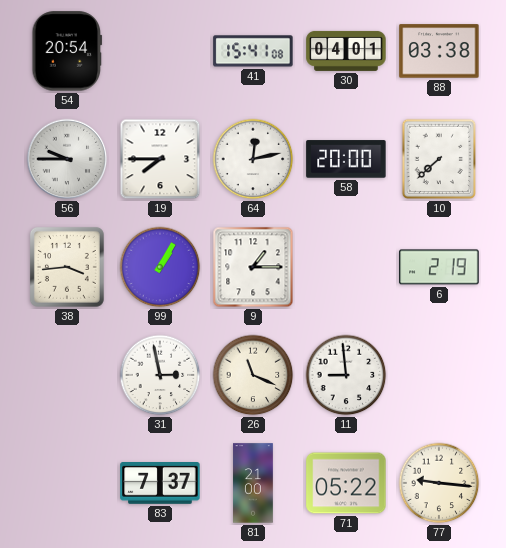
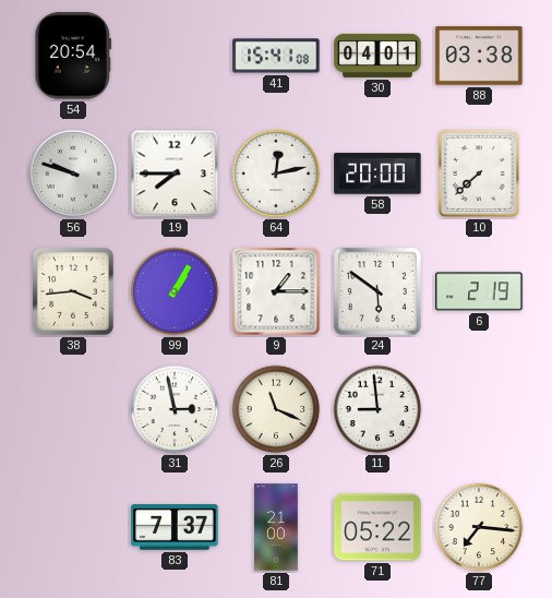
56: 9:45 -> 9:48
24: none -> 5:51
77: 9:16 -> 7:16
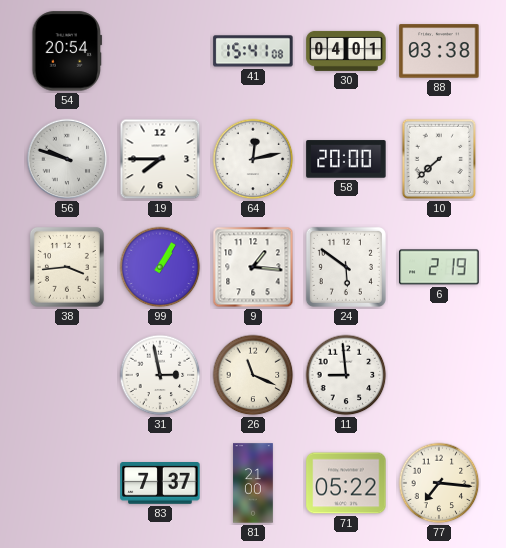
9: 1:15 -> 1:16
